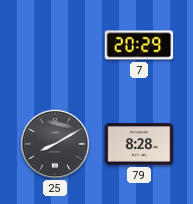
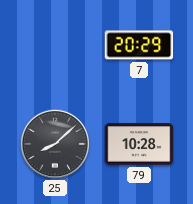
25: 8:10 -> 8:08
79: 8:28 -> 10:28
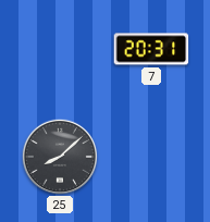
7: 20:29 -> 20:31
79: 10:28 -> none
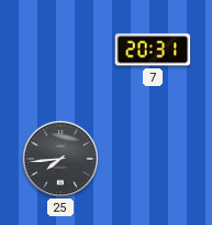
25: 8:08 -> 7:44
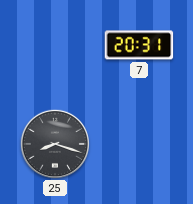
25: 7:44 -> 8:18
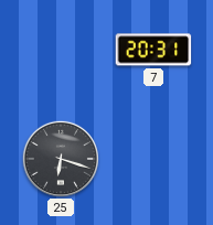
25: 8:18 -> 6:18
